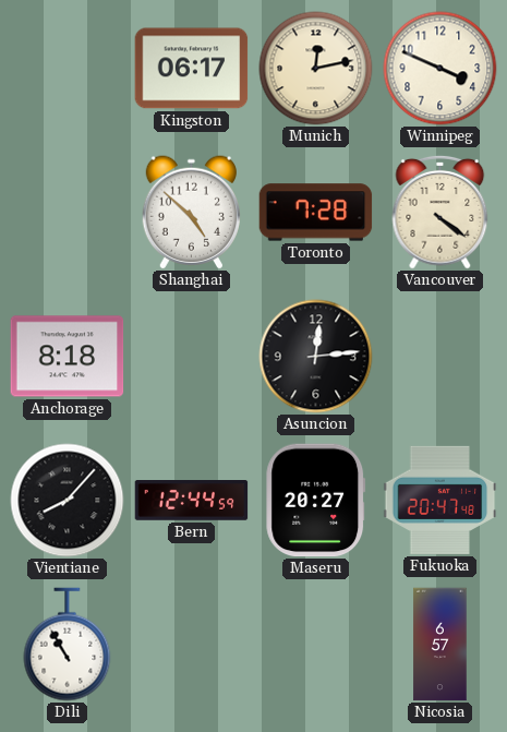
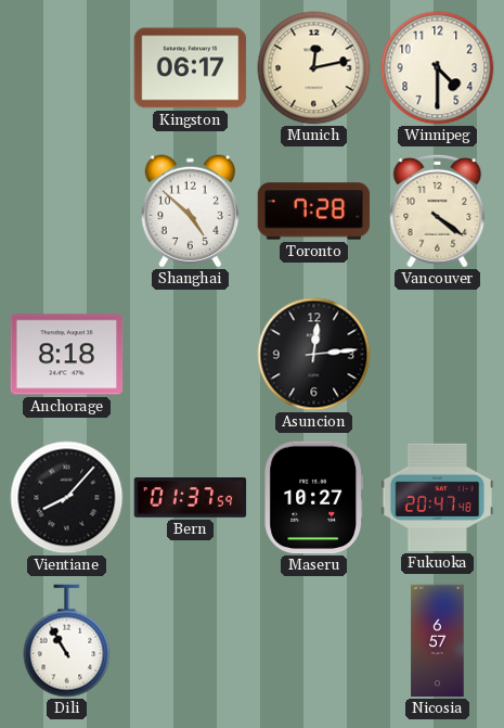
Winnipeg: 3:49 -> 4:30
Bern: 12:44 -> 01:37
Maseru: 20:27 -> 10:27
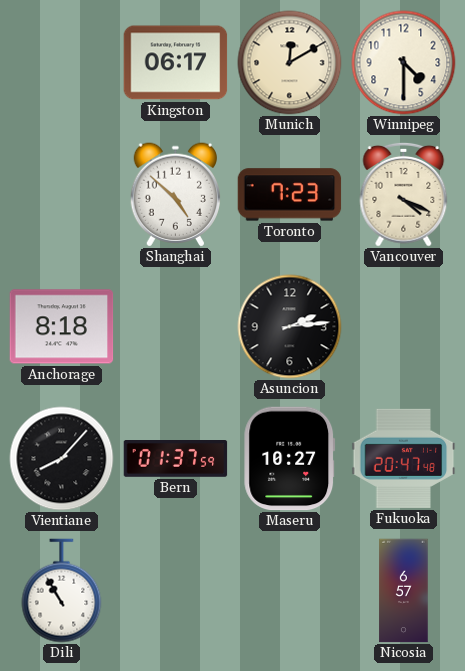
Munich: 12:13 -> 12:10
Toronto: 7:28 -> 7:23
Vancouver: 4:21 -> 4:19
Asuncion: 12:14 -> 2:14
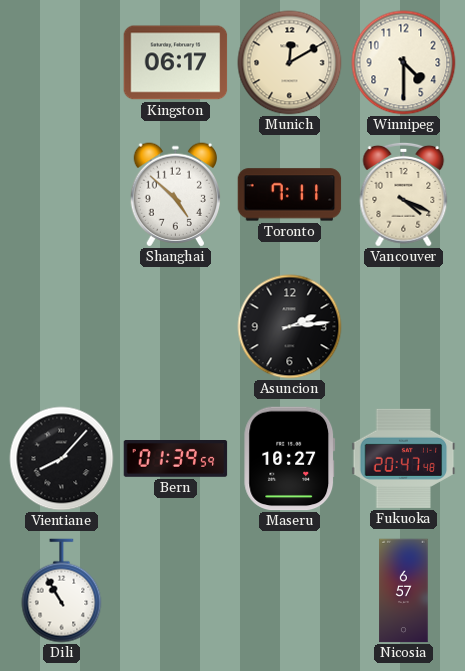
Toronto: 7:23 -> 7:11
Anchorage: 8:18 -> none
Bern: 01:37 -> 01:39
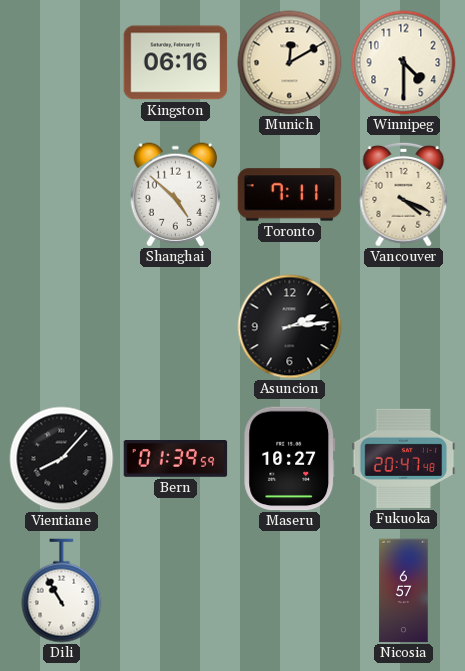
Kingston: 06:17 -> 06:16
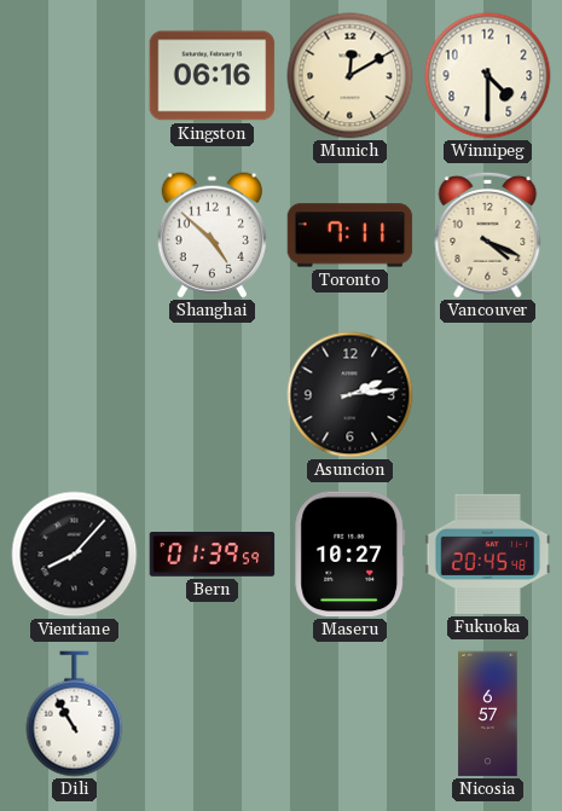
Fukuoka: 20:47 -> 20:45
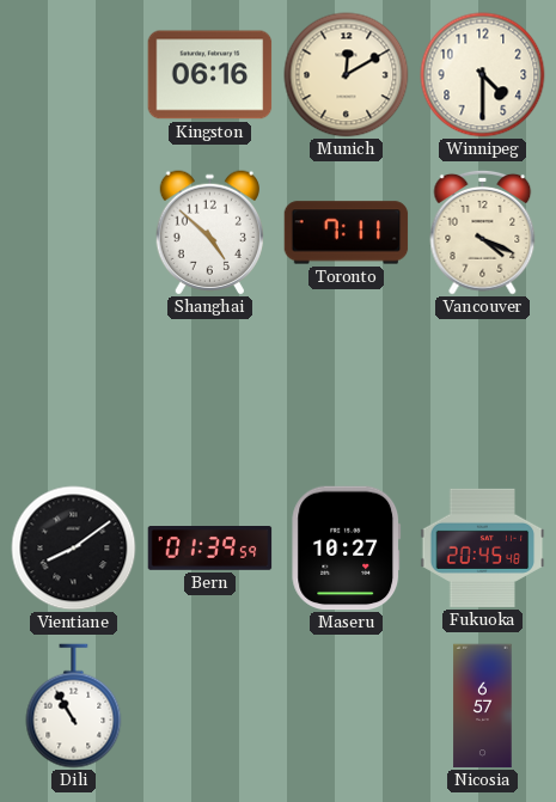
Asuncion: 2:14 -> none
Vientiane: 8:07 -> 8:09
